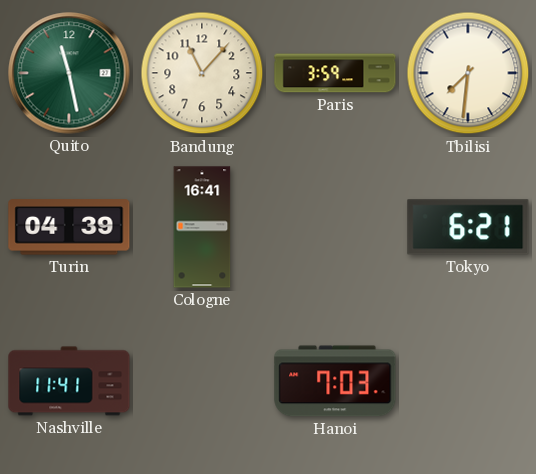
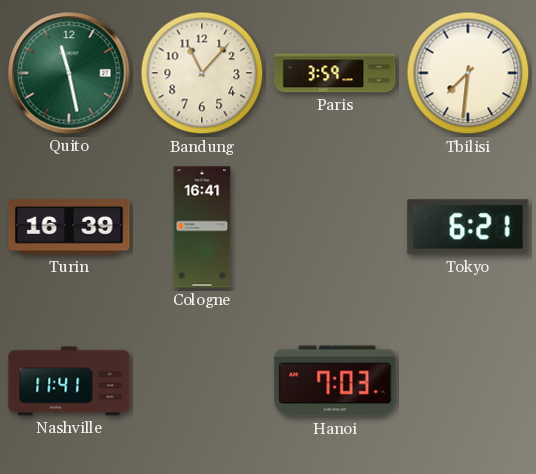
Turin: 04:39 -> 16:39
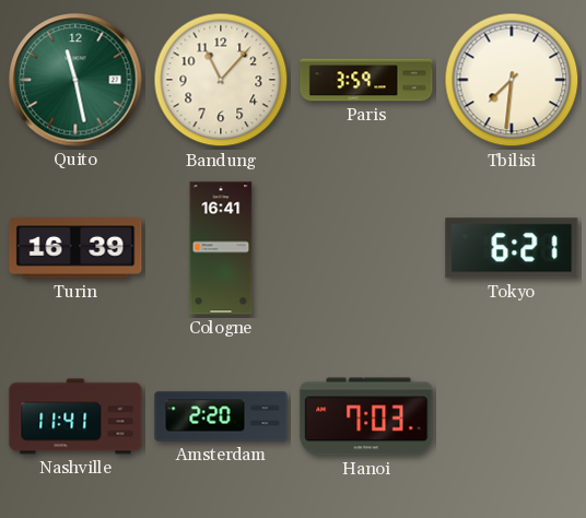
Amsterdam: none -> 2:20
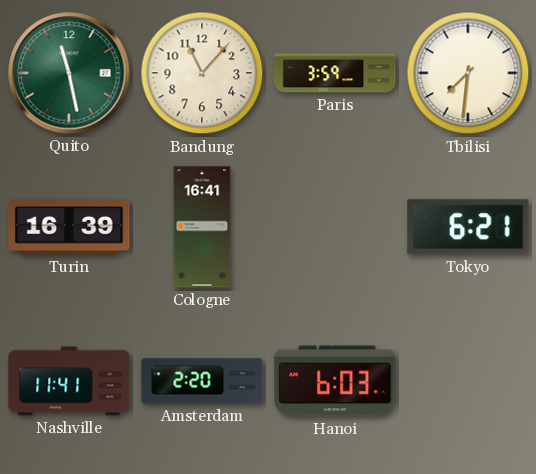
Hanoi: 7:03 -> 6:03
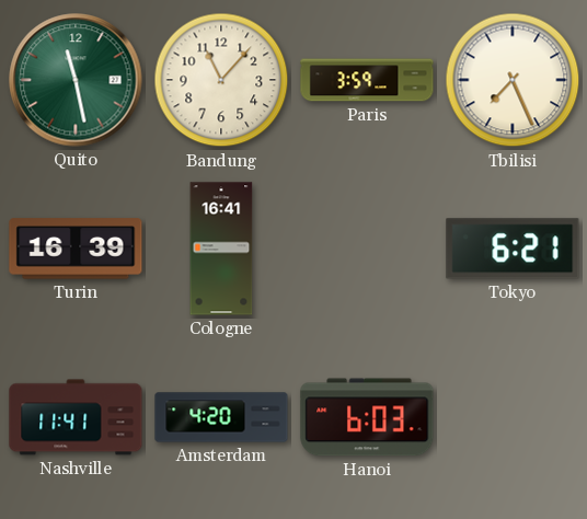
Tbilisi: 7:31 -> 7:26
Amsterdam: 2:20 -> 4:20
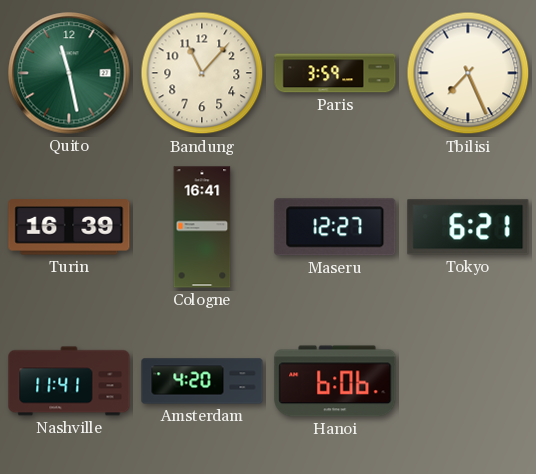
Maseru: none -> 12:27
Hanoi: 6:03 -> 6:06
